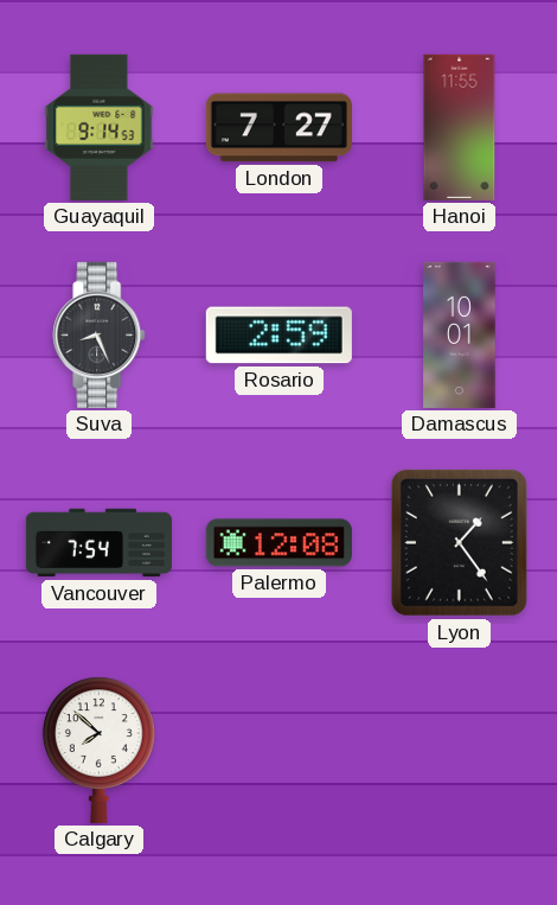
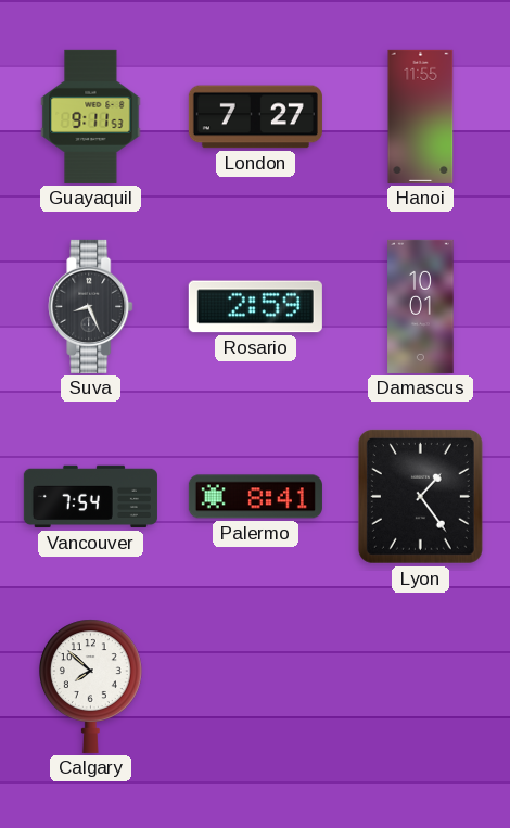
Guayaquil: 9:14 -> 9:11
Palermo: 12:08 -> 8:41
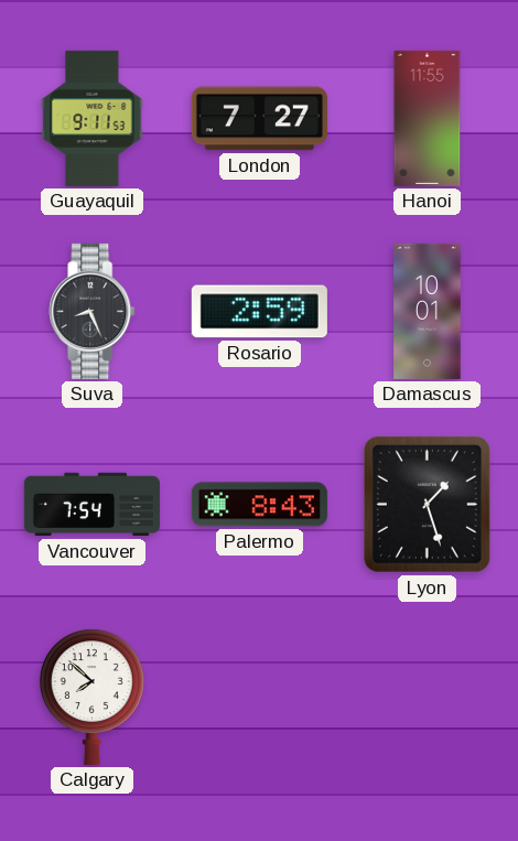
Palermo: 8:41 -> 8:43
Lyon: 1:24 -> 1:27
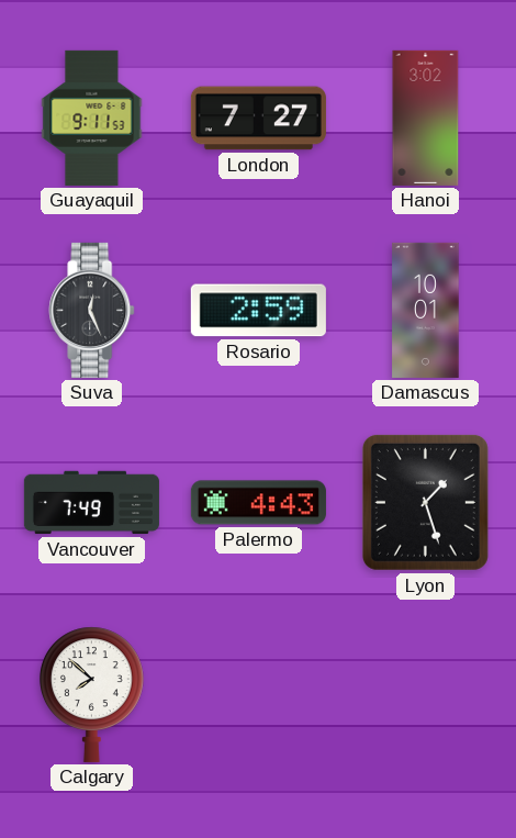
Hanoi: 11:55 -> 3:02
Suva: 8:26 -> 12:26
Vancouver: 7:54 -> 7:49
Palermo: 8:43 -> 4:43
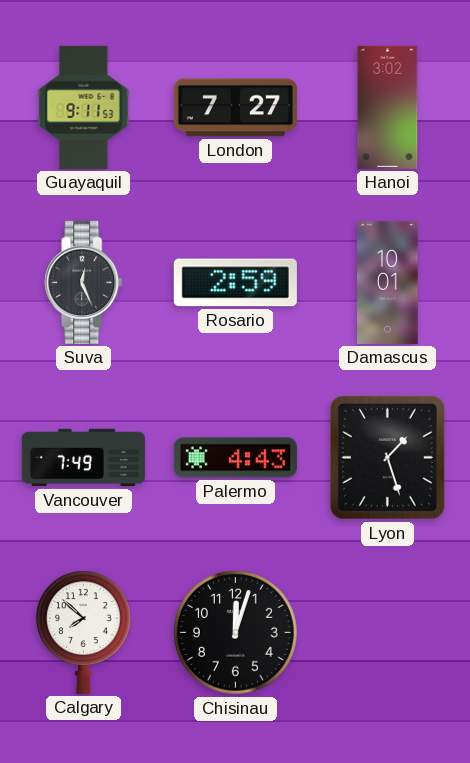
Chisinau: none -> 12:03
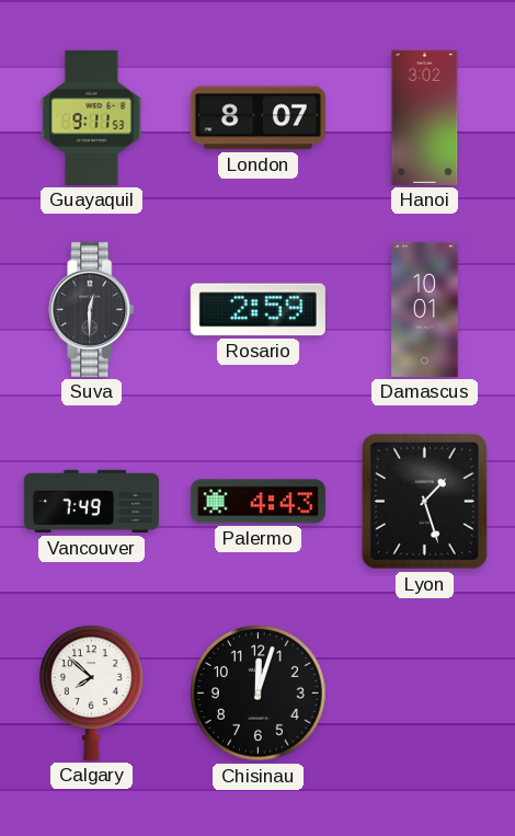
London: 7:27 -> 8:07
Suva: 12:26 -> 12:30
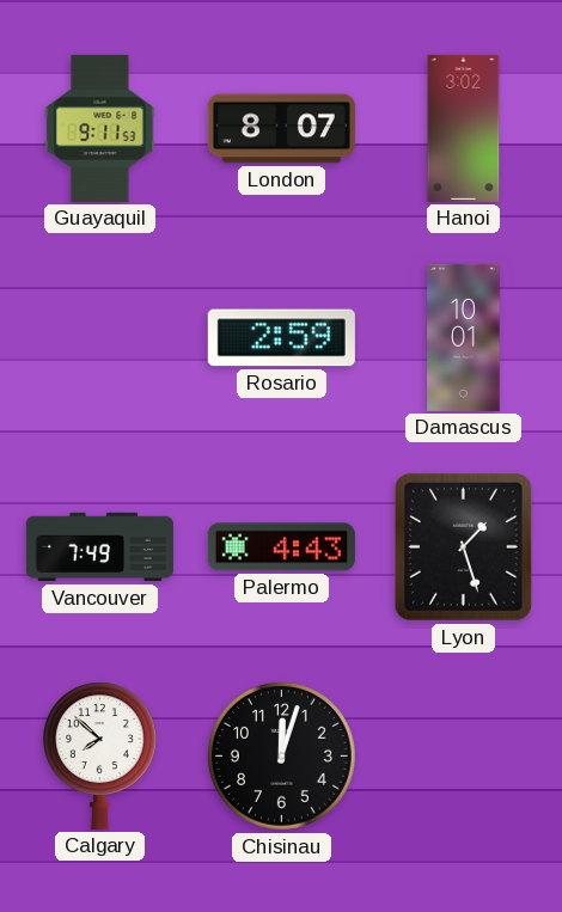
Suva: 12:30 -> none
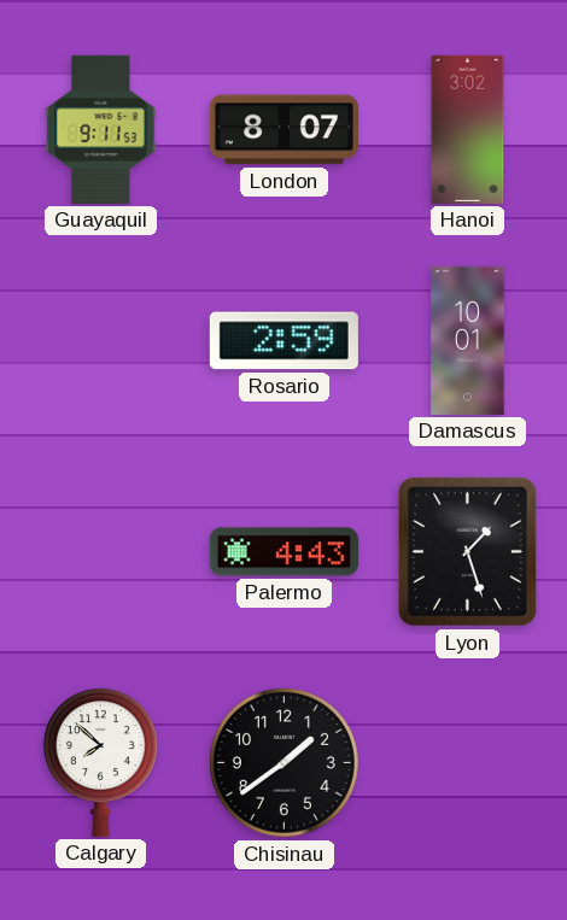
Vancouver: 7:49 -> none
Chisinau: 12:03 -> 1:39
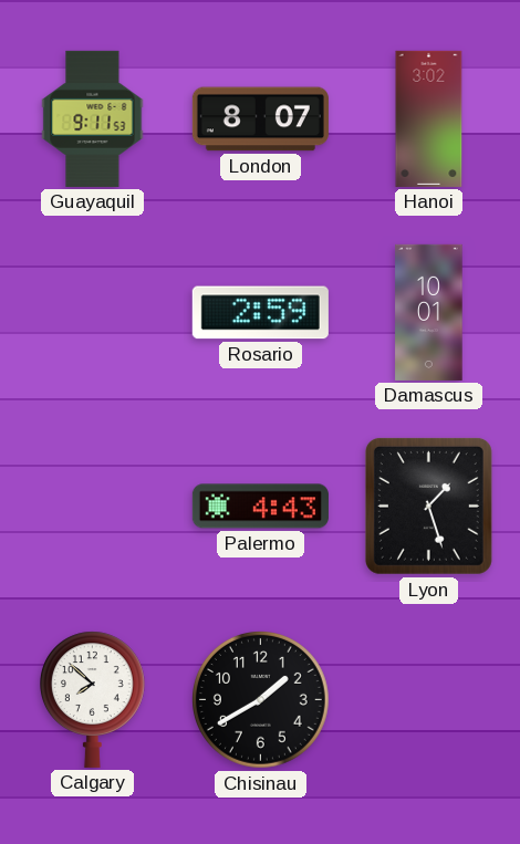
Chisinau: 1:39 -> 1:40
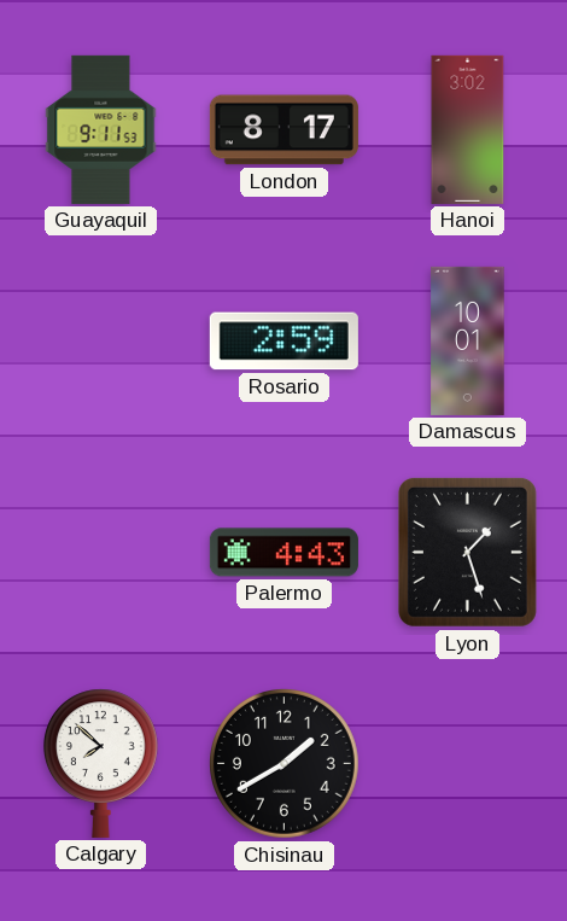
London: 8:07 -> 8:17
